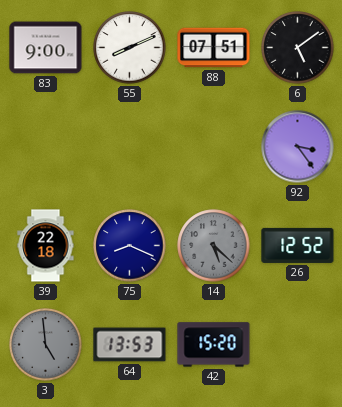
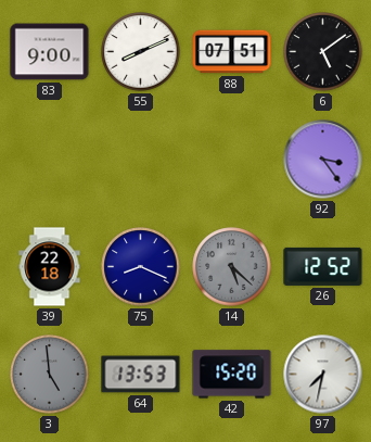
97: none -> 7:32
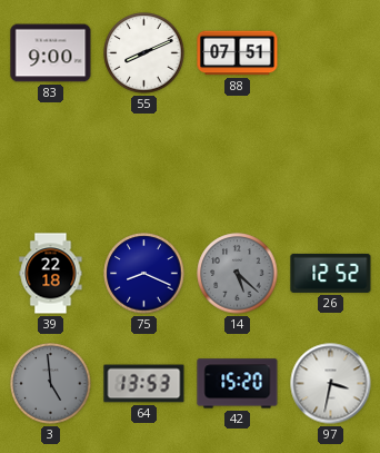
6: 5:09 -> none
92: 3:24 -> none
97: 7:32 -> 3:32
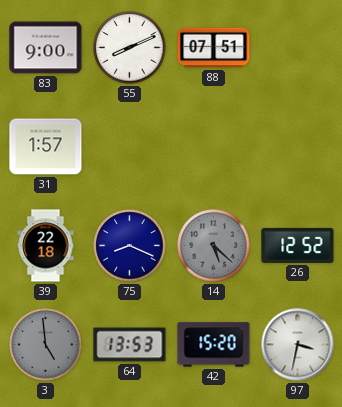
31: none -> 1:57
